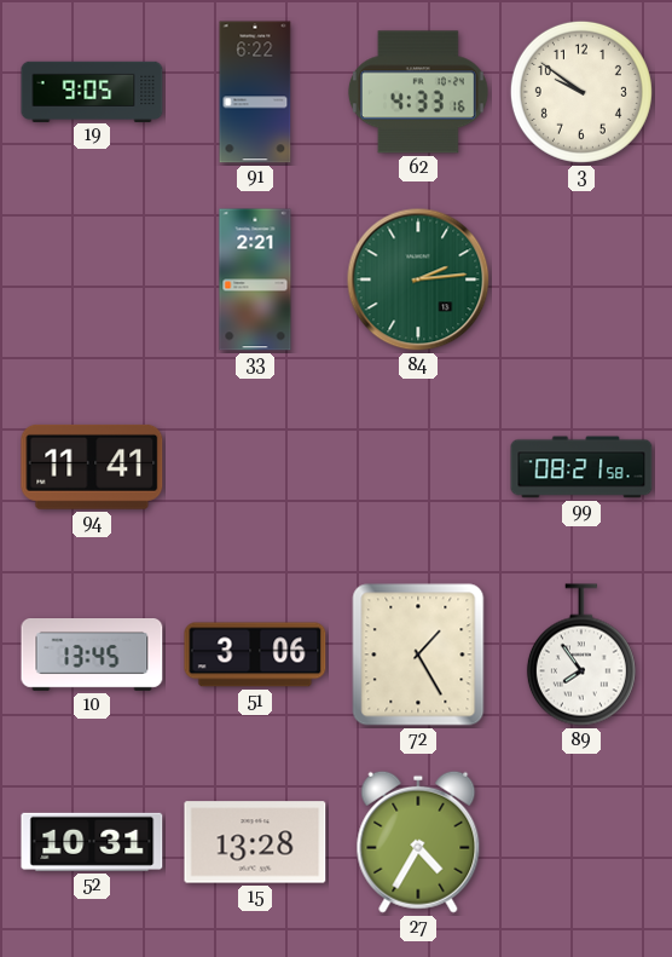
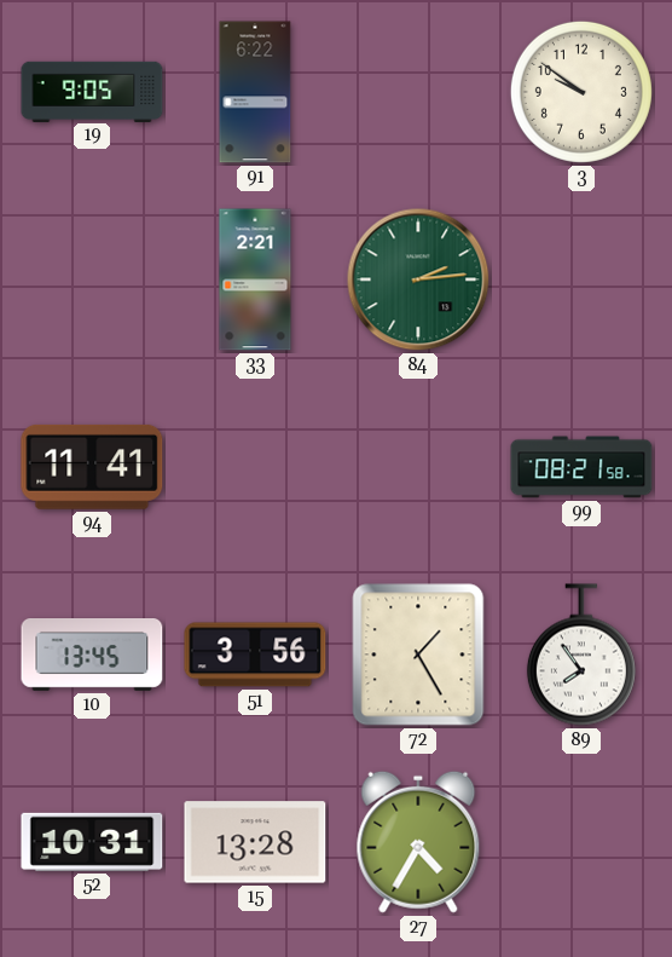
62: 4:33 -> none
51: 3:06 -> 3:56
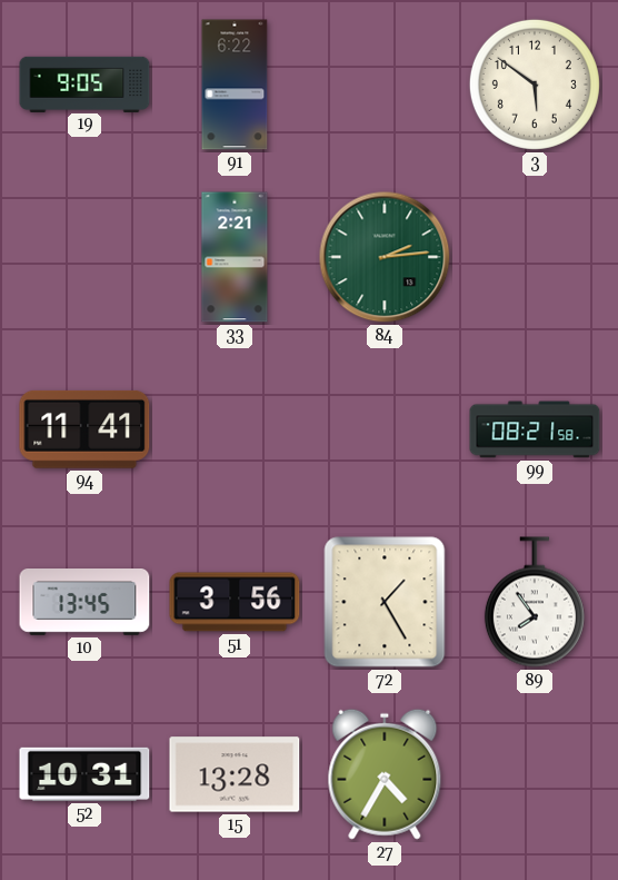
3: 9:51 -> 5:51
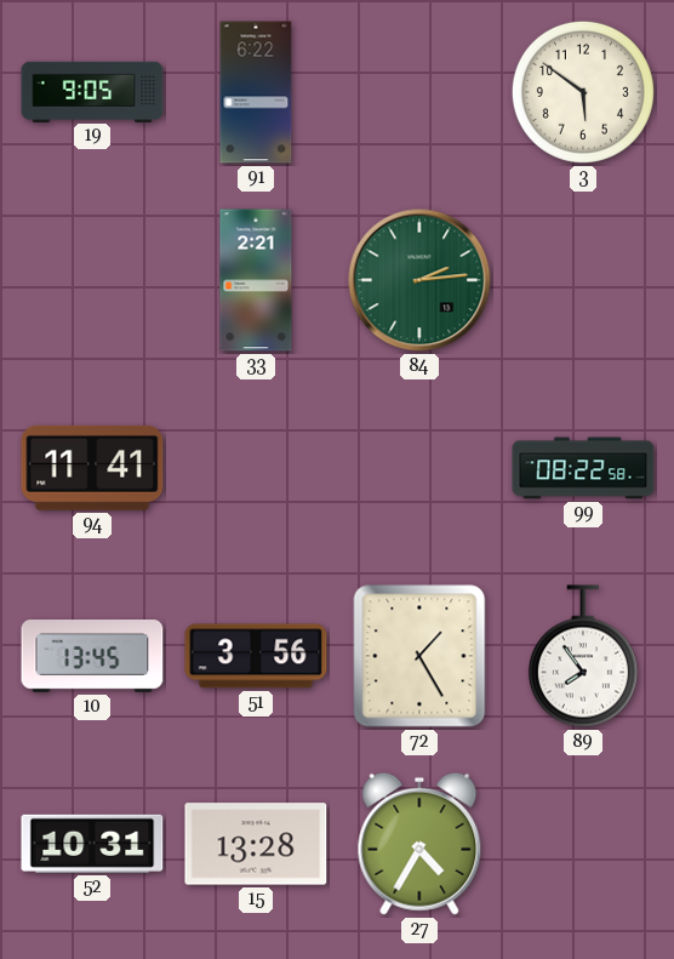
99: 08:21 -> 08:22
